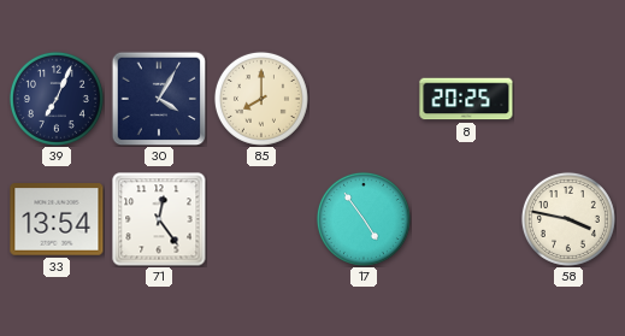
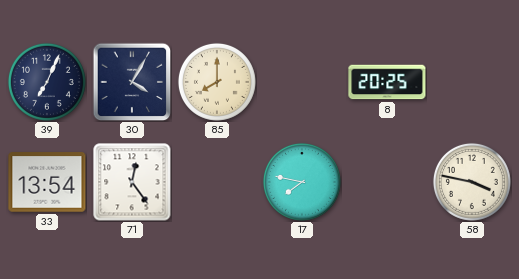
17: 4:54 -> 7:47
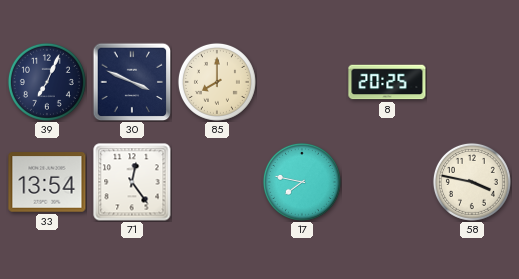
30: 4:05 -> 3:49
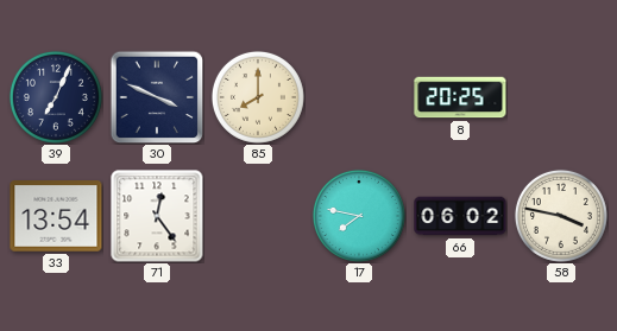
66: none -> 06:02
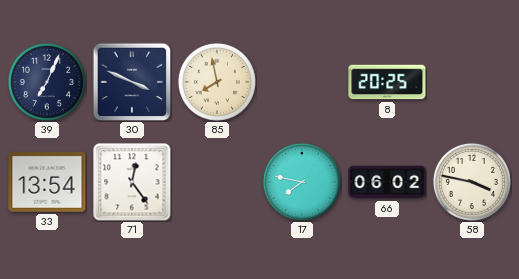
85: 8:00 -> 7:58
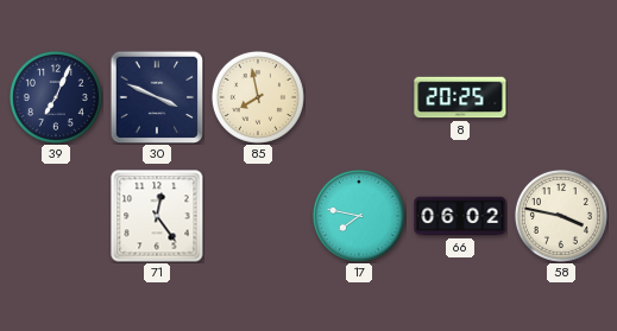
33: 13:54 -> none
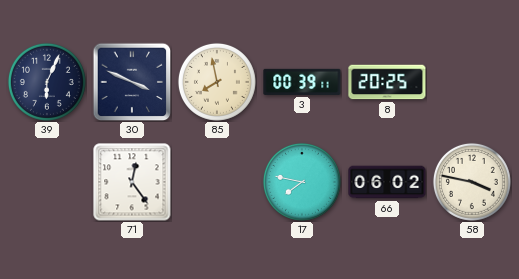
39: 7:04 -> 6:04
3: none -> 00:39
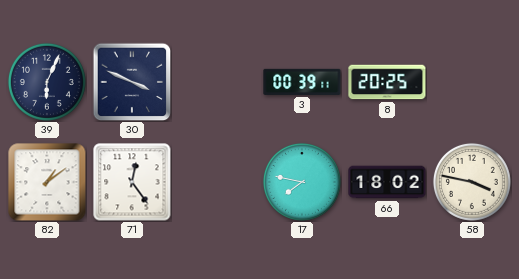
85: 7:58 -> none
82: none -> 1:09
66: 06:02 -> 18:02
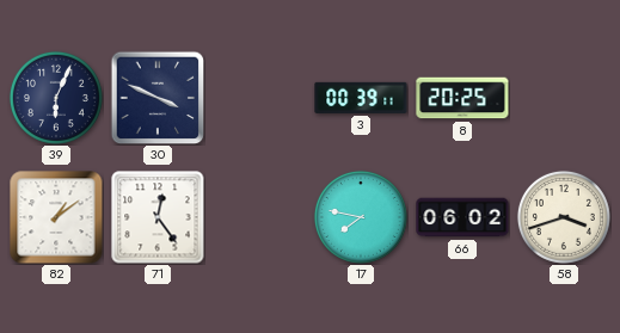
66: 18:02 -> 06:02
58: 3:47 -> 3:42
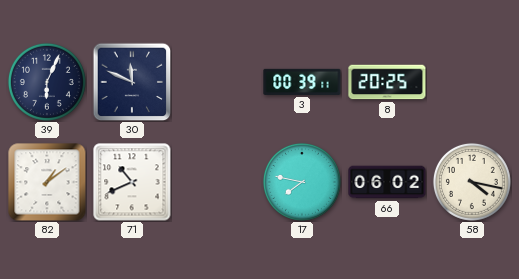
30: 3:49 -> 11:49
71: 12:24 -> 10:41
58: 3:42 -> 4:17
